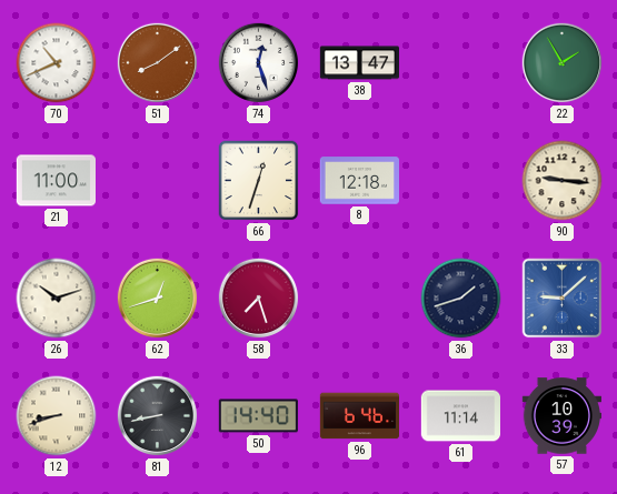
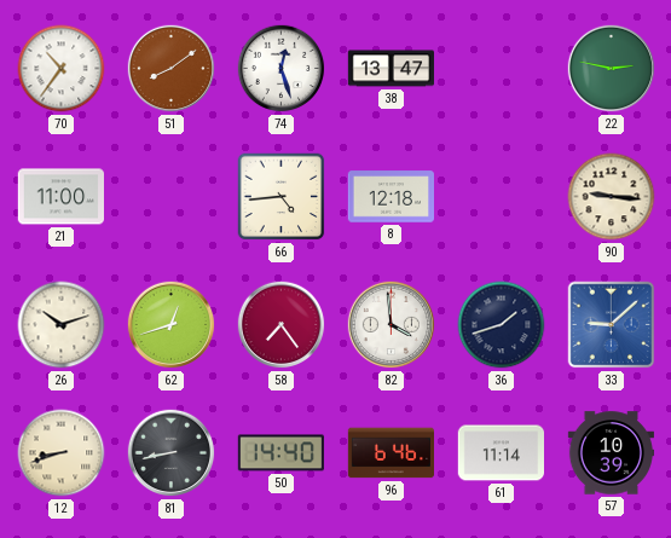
70: 10:41 -> 10:36
22: 1:55 -> 2:47
66: 12:33 -> 4:44
58: 7:27 -> 7:24
82: none -> 3:59
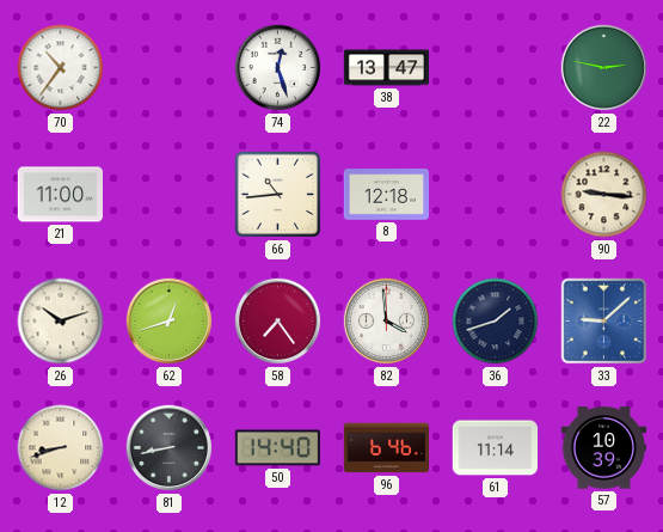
51: 8:09 -> none
66: 4:44 -> 10:44
